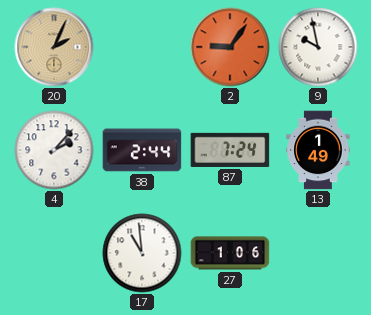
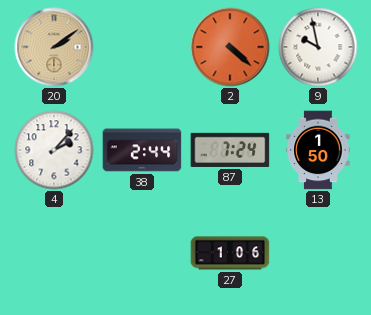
20: 2:04 -> 2:09
2: 9:06 -> 4:22
13: 1:49 -> 1:50
17: 10:59 -> none
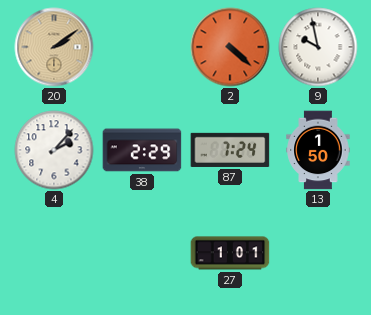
38: 2:44 -> 2:29
27: 1:06 -> 1:01
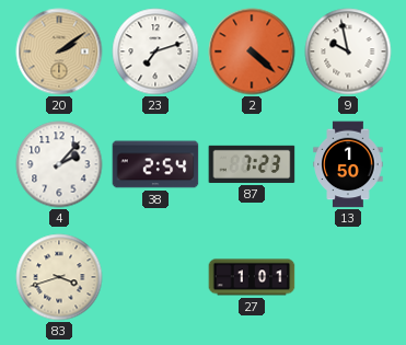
23: none -> 7:12
38: 2:29 -> 2:54
87: 7:24 -> 7:23
83: none -> 3:42
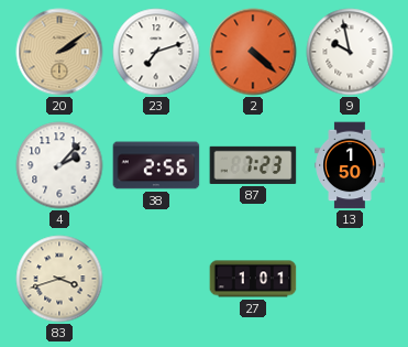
38: 2:54 -> 2:56
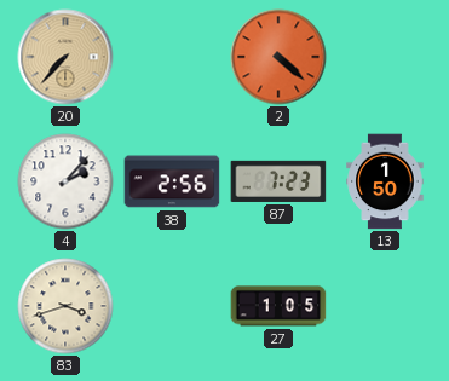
20: 2:09 -> 7:37
23: 7:12 -> none
9: 9:58 -> none
27: 1:01 -> 1:05
